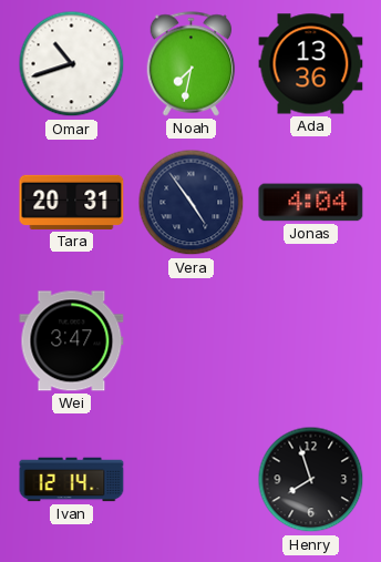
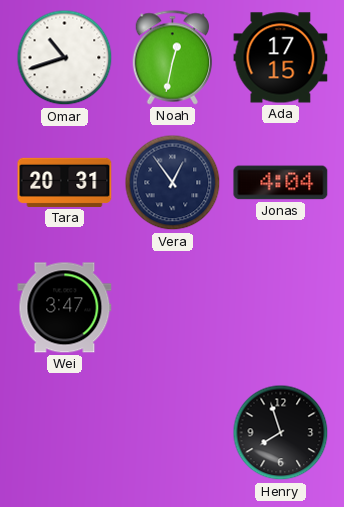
Noah: 7:32 -> 12:32
Ada: 13:36 -> 17:15
Vera: 4:54 -> 12:54
Ivan: 12:14 -> none
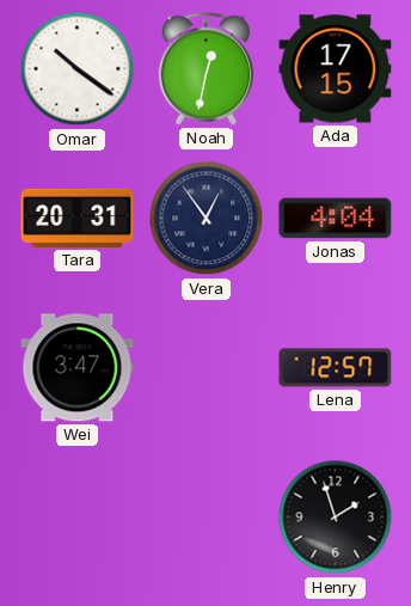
Omar: 10:42 -> 10:21
Lena: none -> 12:57
Henry: 7:57 -> 1:57
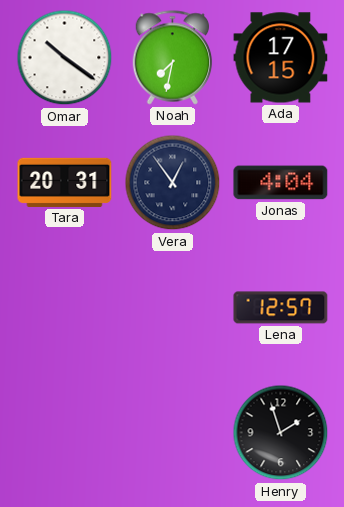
Noah: 12:32 -> 7:32
Wei: 3:47 -> none
